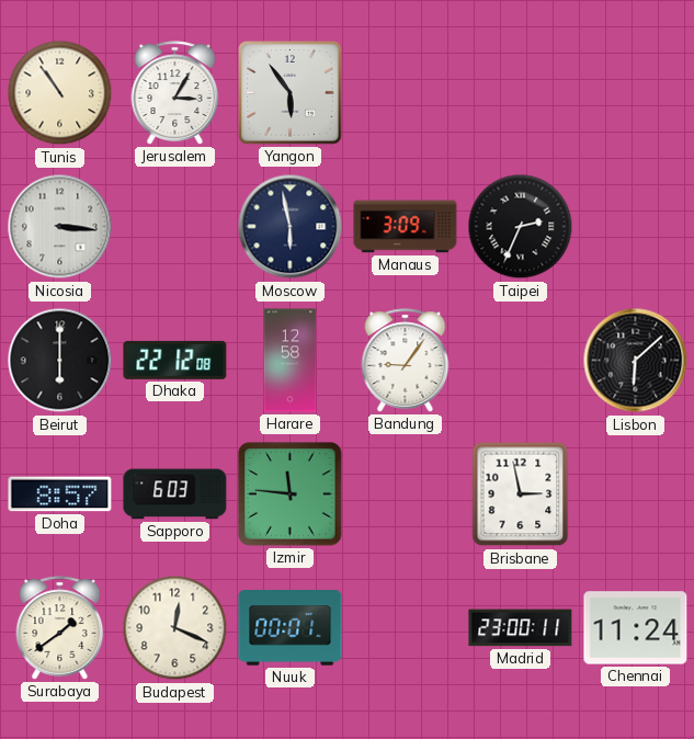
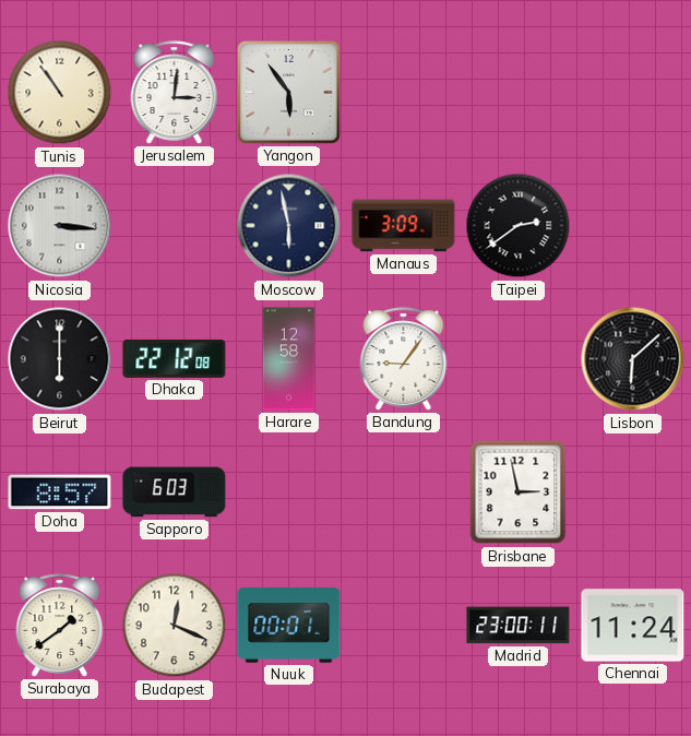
Jerusalem: 3:05 -> 3:01
Taipei: 2:34 -> 2:39
Izmir: 11:46 -> none
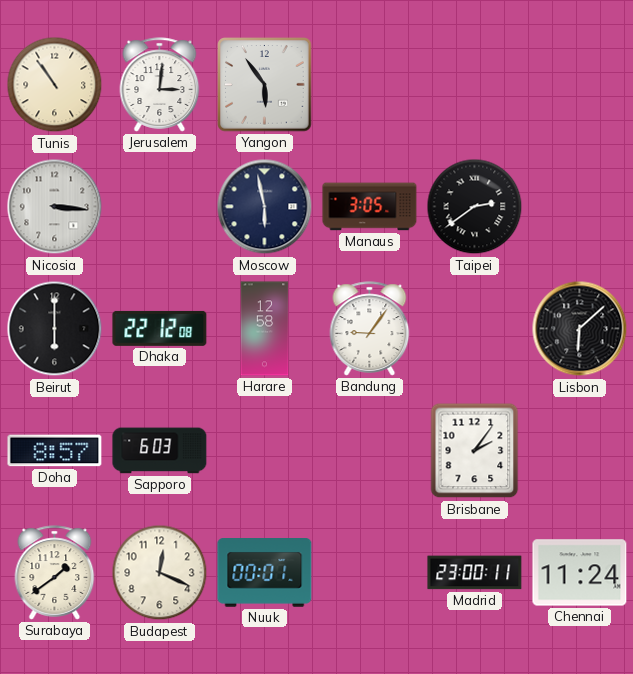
Manaus: 3:09 -> 3:05
Brisbane: 2:58 -> 2:06
